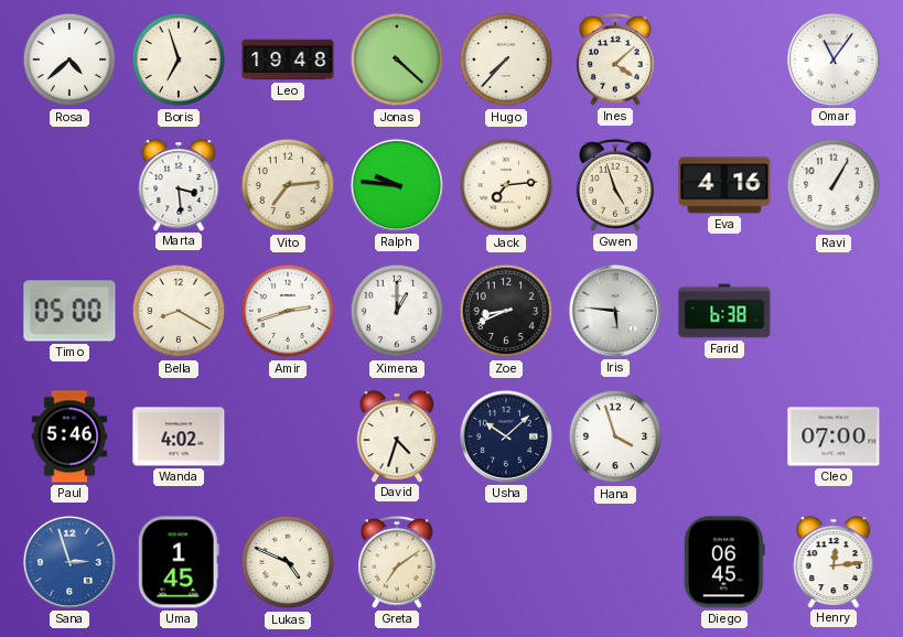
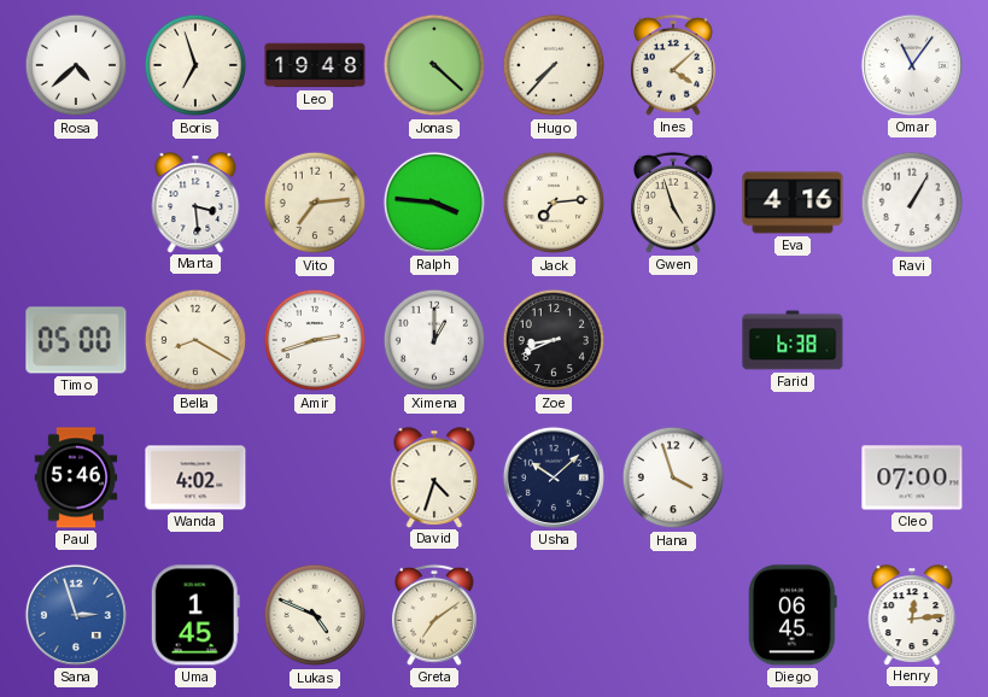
Ralph: 9:46 -> 3:46
Iris: 5:46 -> none
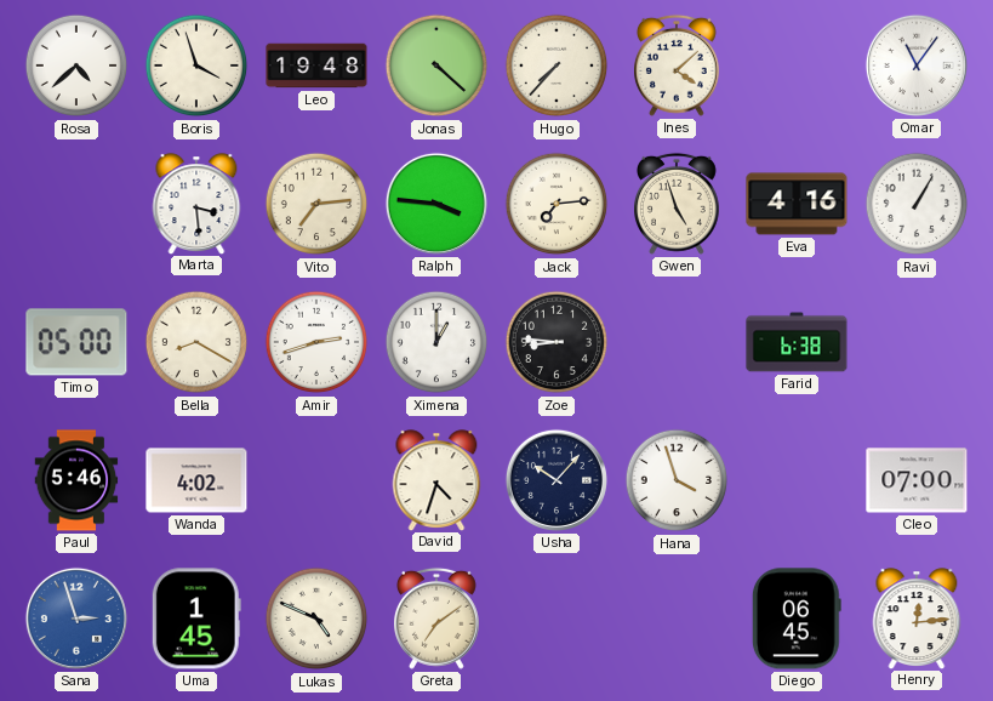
Boris: 6:57 -> 3:57
Zoe: 8:41 -> 8:46
Usha: 10:08 -> 10:07
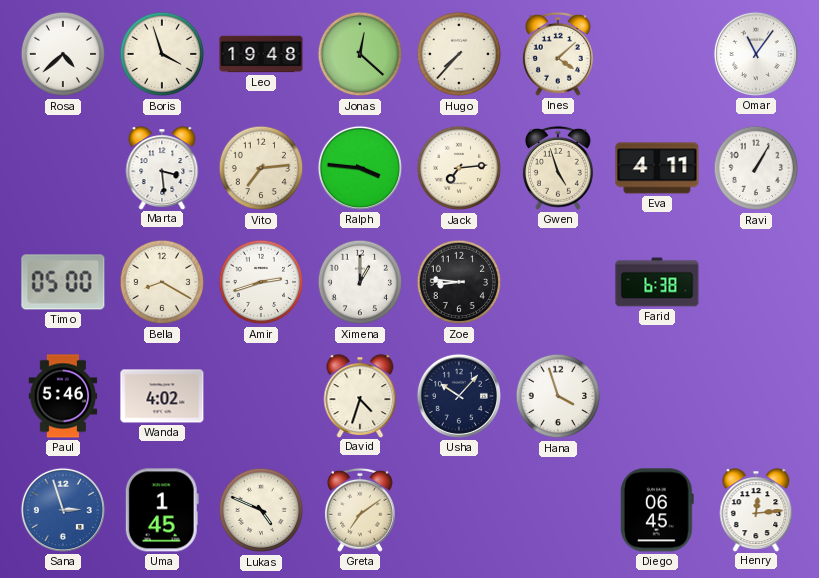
Jonas: 4:22 -> 12:22
Eva: 4:16 -> 4:11
Cleo: 07:00 -> none
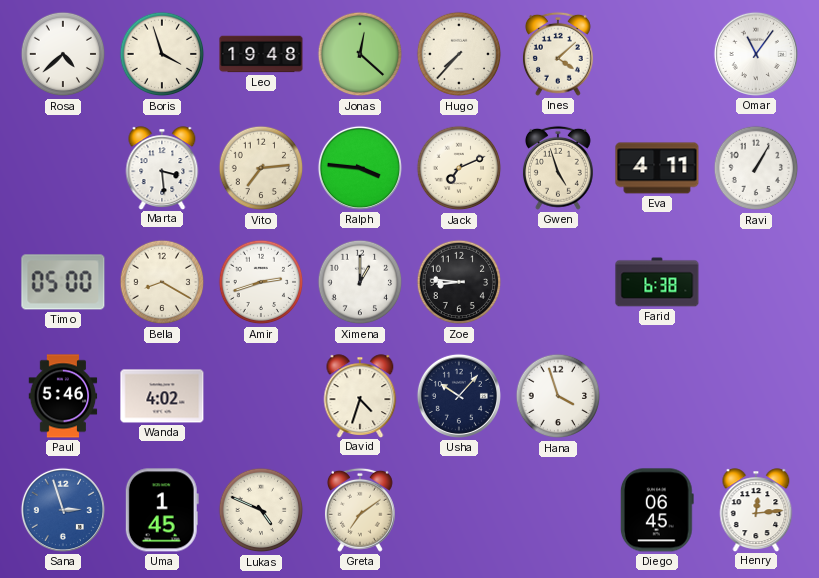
Jack: 7:14 -> 7:11
